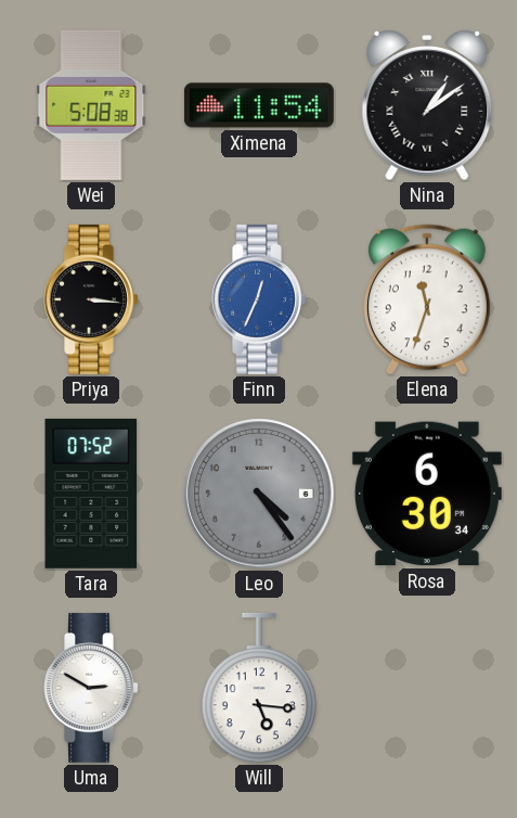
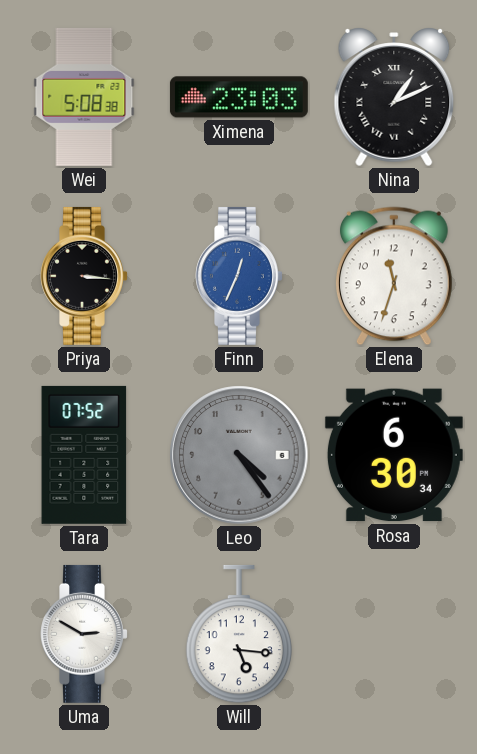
Ximena: 11:54 -> 23:03
Nina: 1:09 -> 1:11
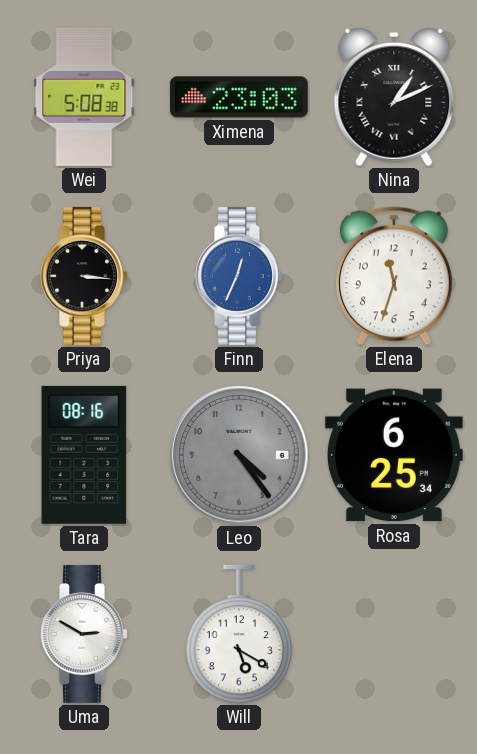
Tara: 07:52 -> 08:16
Rosa: 6:30 -> 6:25
Will: 5:16 -> 5:20
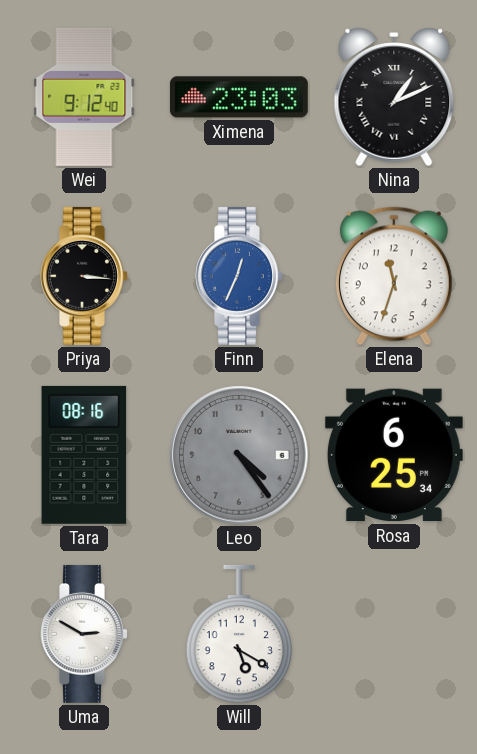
Wei: 5:08 -> 9:12
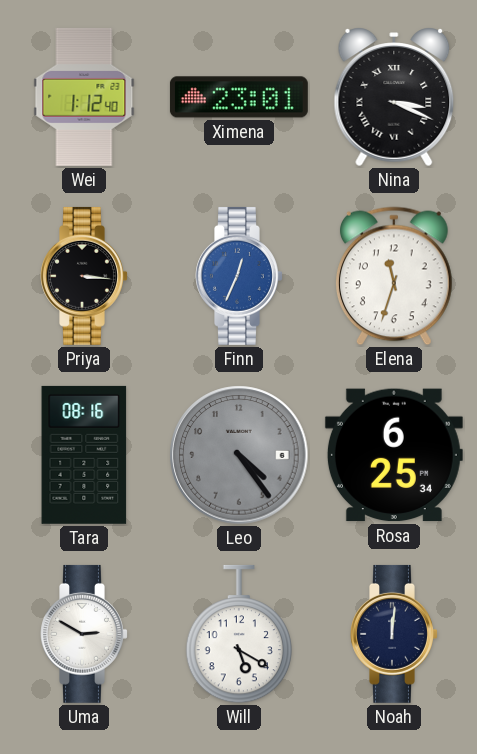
Wei: 9:12 -> 1:12
Ximena: 23:03 -> 23:01
Nina: 1:11 -> 3:19
Noah: none -> 12:01
